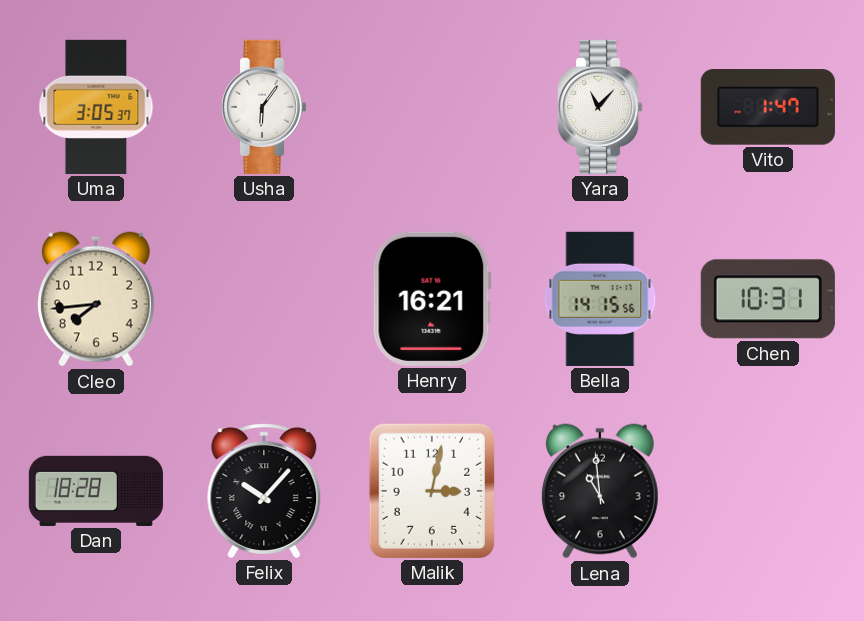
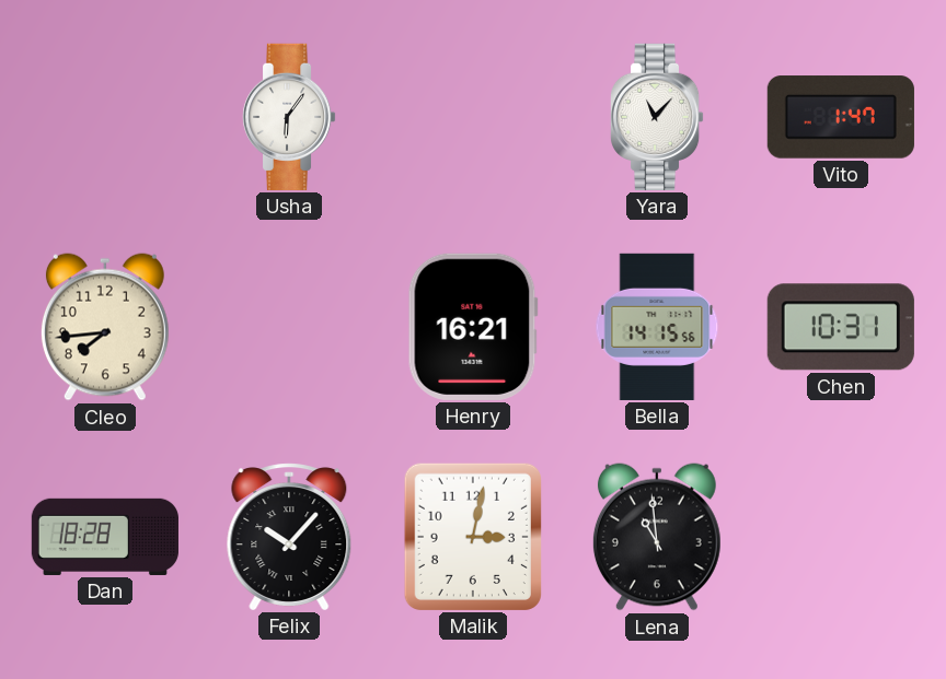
Uma: 3:05 -> none
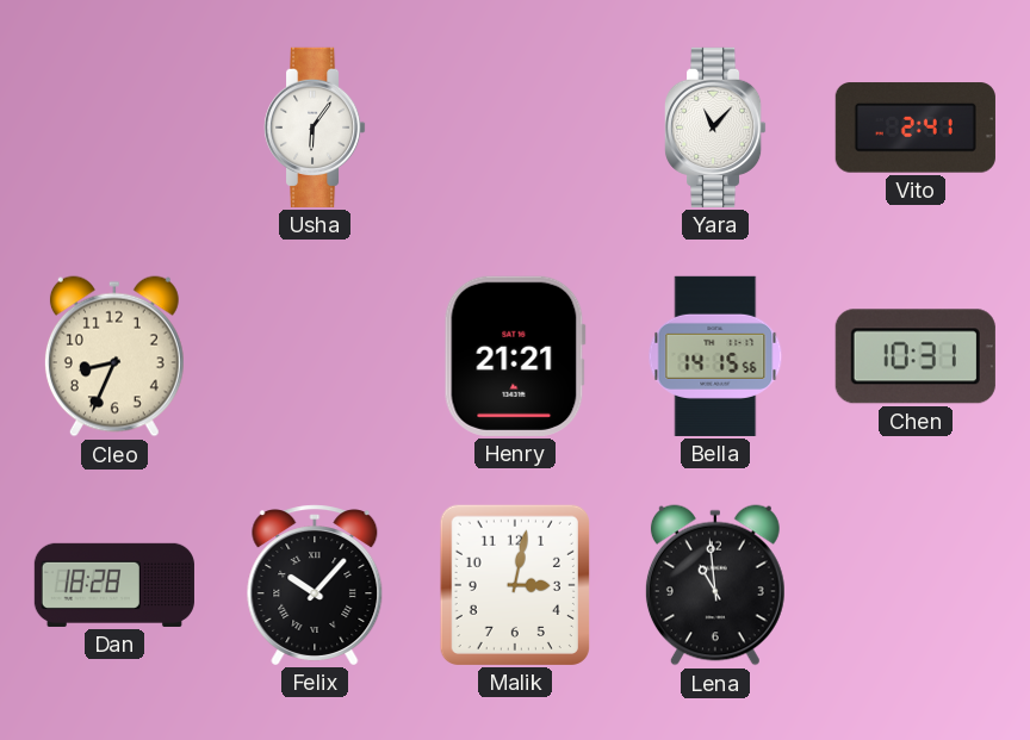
Vito: 1:47 -> 2:41
Cleo: 7:44 -> 8:34
Henry: 16:21 -> 21:21
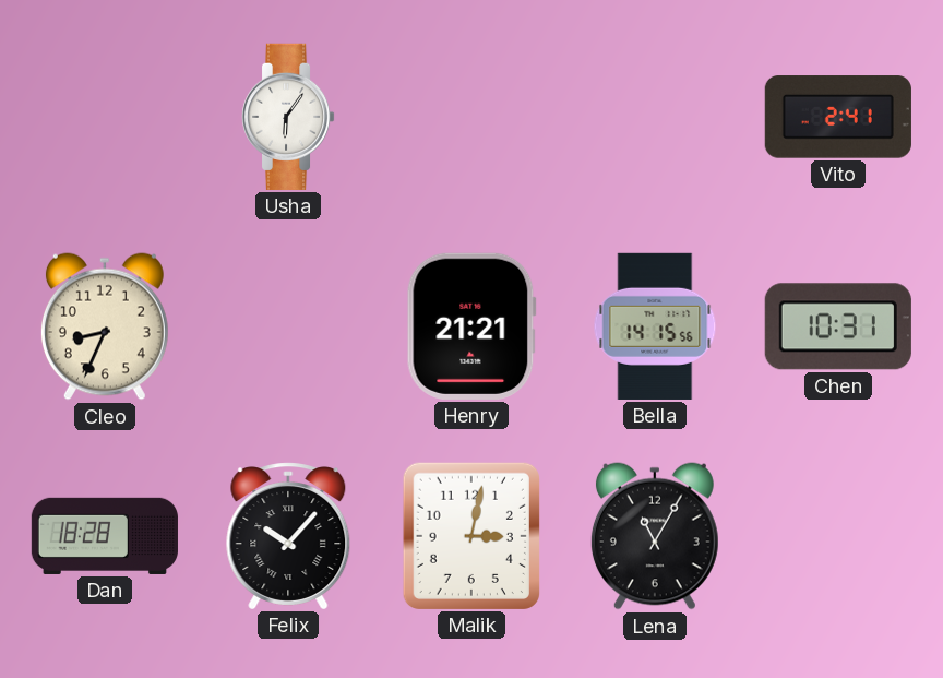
Yara: 11:07 -> none
Lena: 10:59 -> 11:05
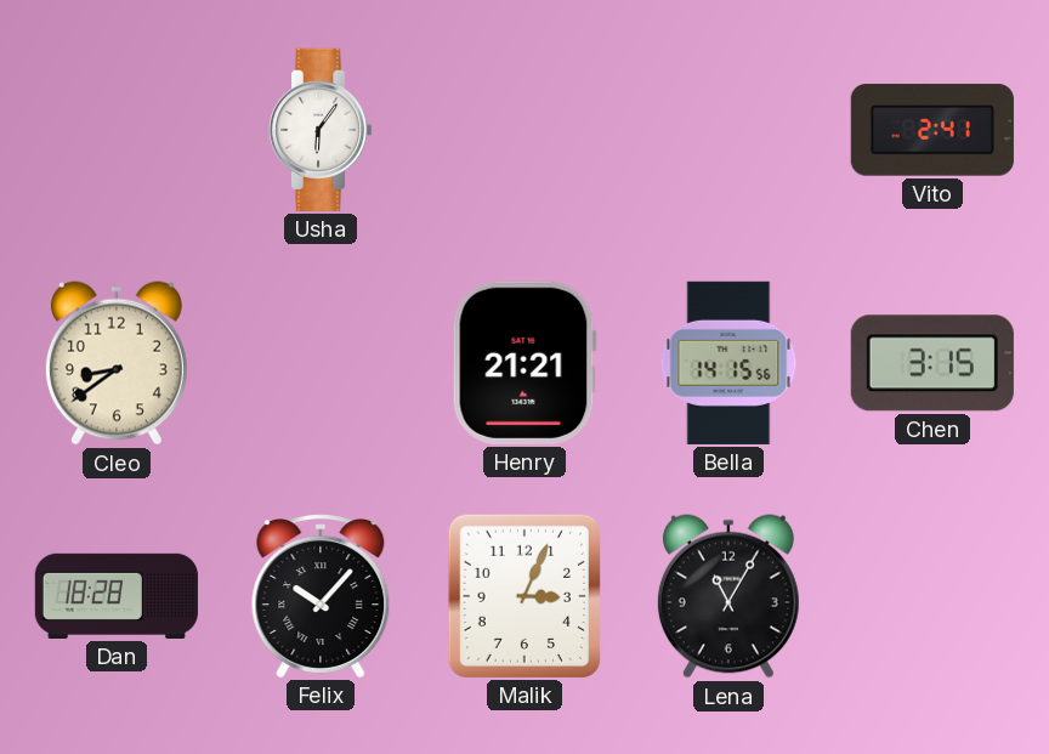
Cleo: 8:34 -> 8:39
Chen: 10:31 -> 3:15
Malik: 3:02 -> 3:04
